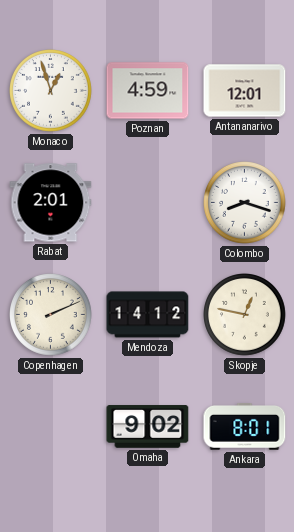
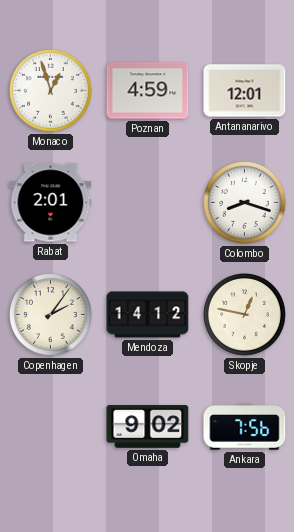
Copenhagen: 2:11 -> 2:06
Ankara: 8:01 -> 7:56
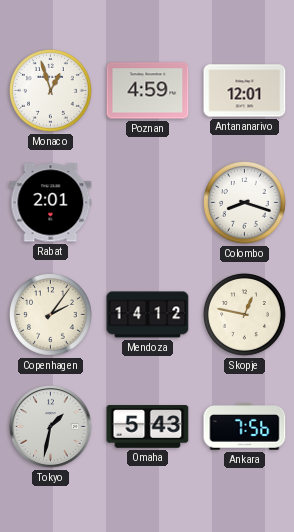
Tokyo: none -> 1:32
Omaha: 9:02 -> 5:43
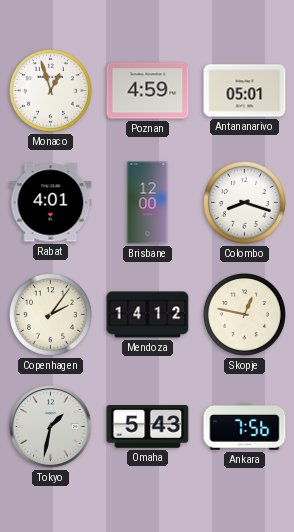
Antananarivo: 12:01 -> 05:01
Rabat: 2:01 -> 4:01
Brisbane: none -> 12:00
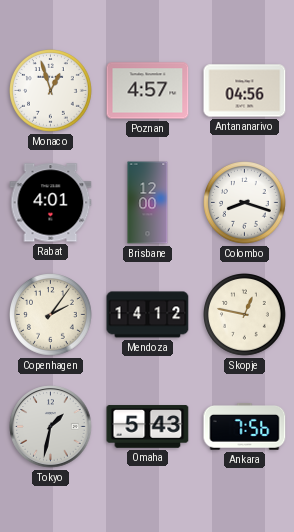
Poznan: 4:59 -> 4:57
Antananarivo: 05:01 -> 04:56
